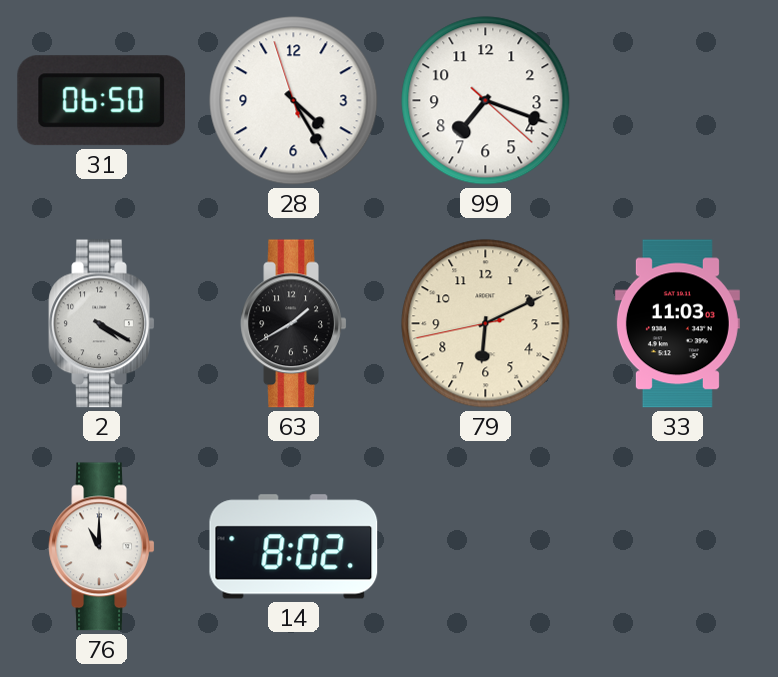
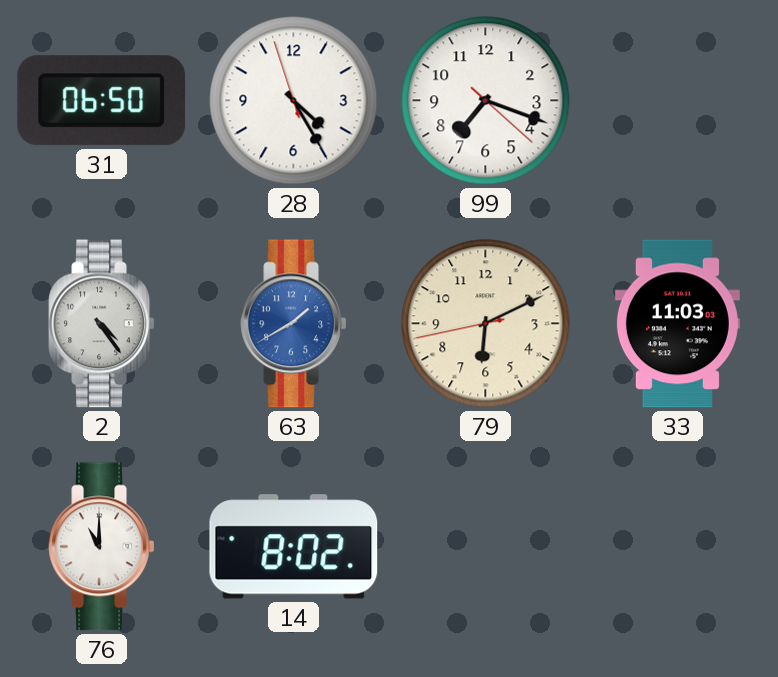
2: 4:20 -> 4:24
63 dial: black -> blue
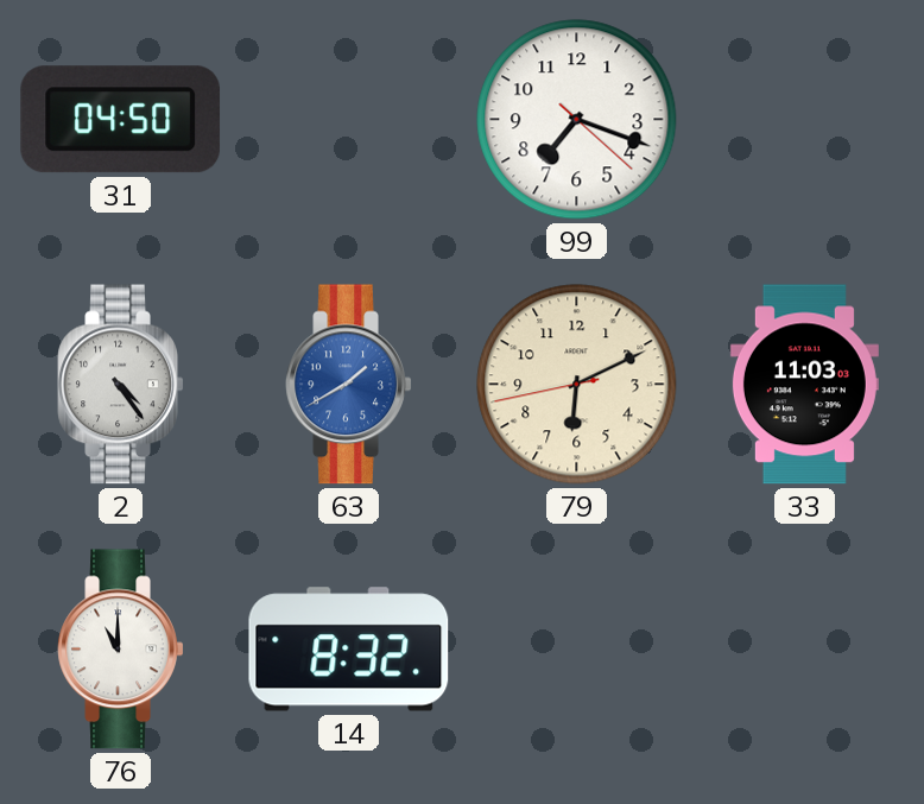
31: 06:50 -> 04:50
28: 4:24 -> none
14: 8:02 -> 8:32
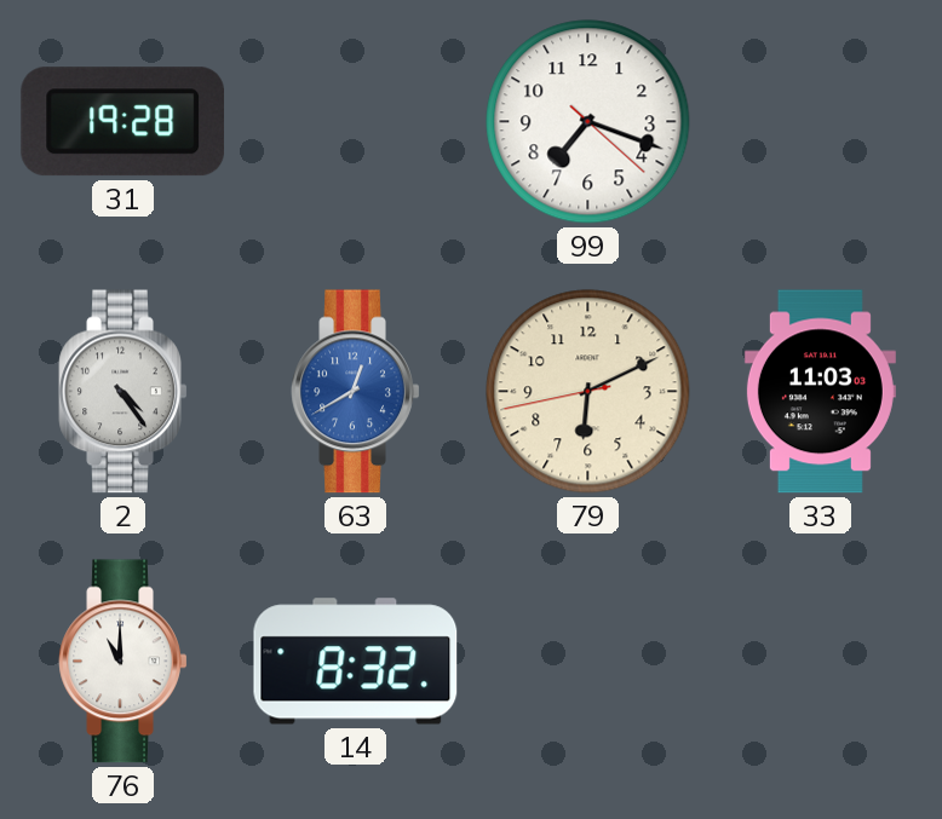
31: 04:50 -> 19:28
63: 1:40 -> 12:40
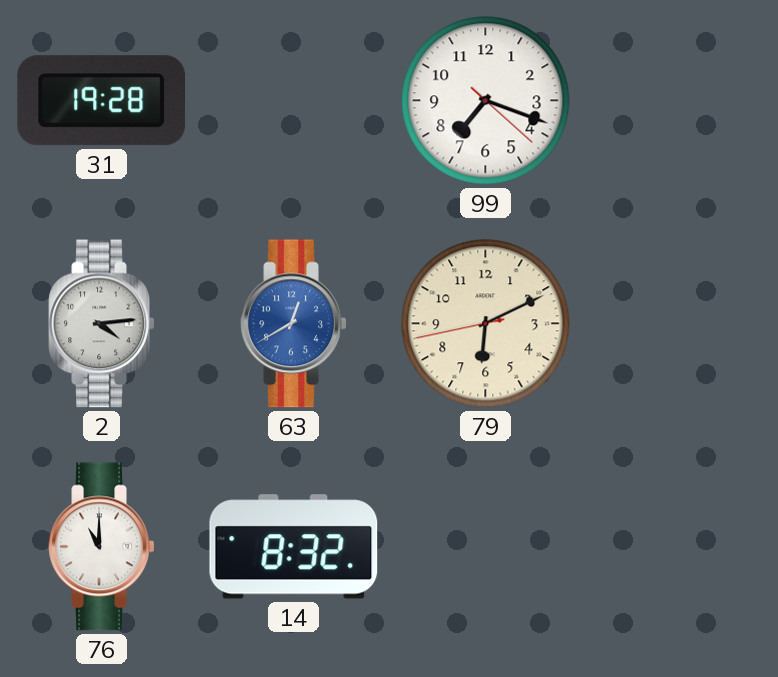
2: 4:24 -> 4:14
33: 11:03 -> none
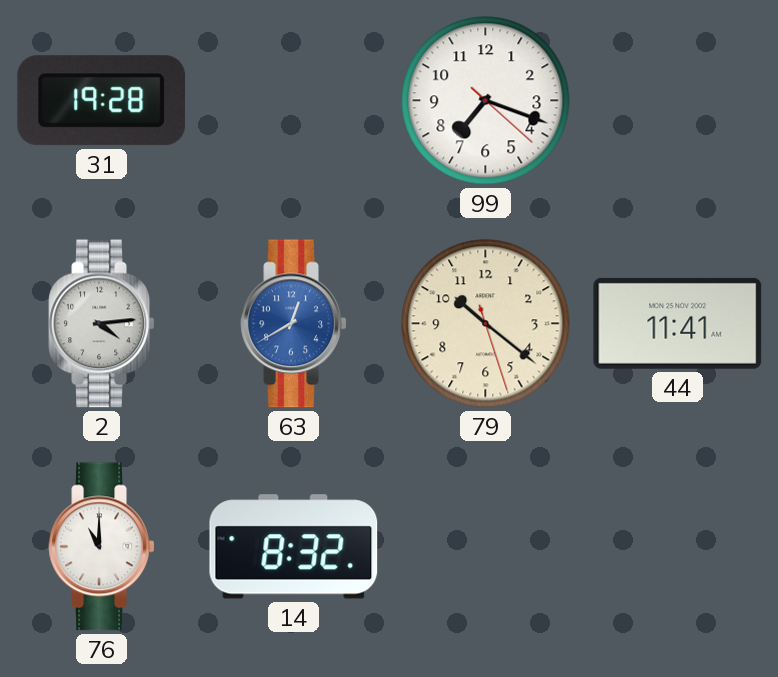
79: 6:10 -> 10:21
44: none -> 11:41
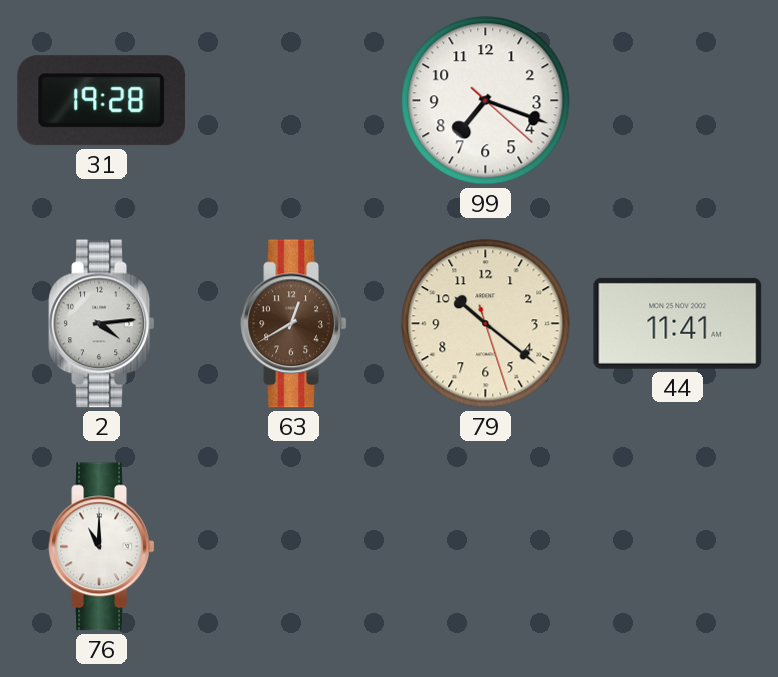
63 dial: blue -> brown
14: 8:32 -> none
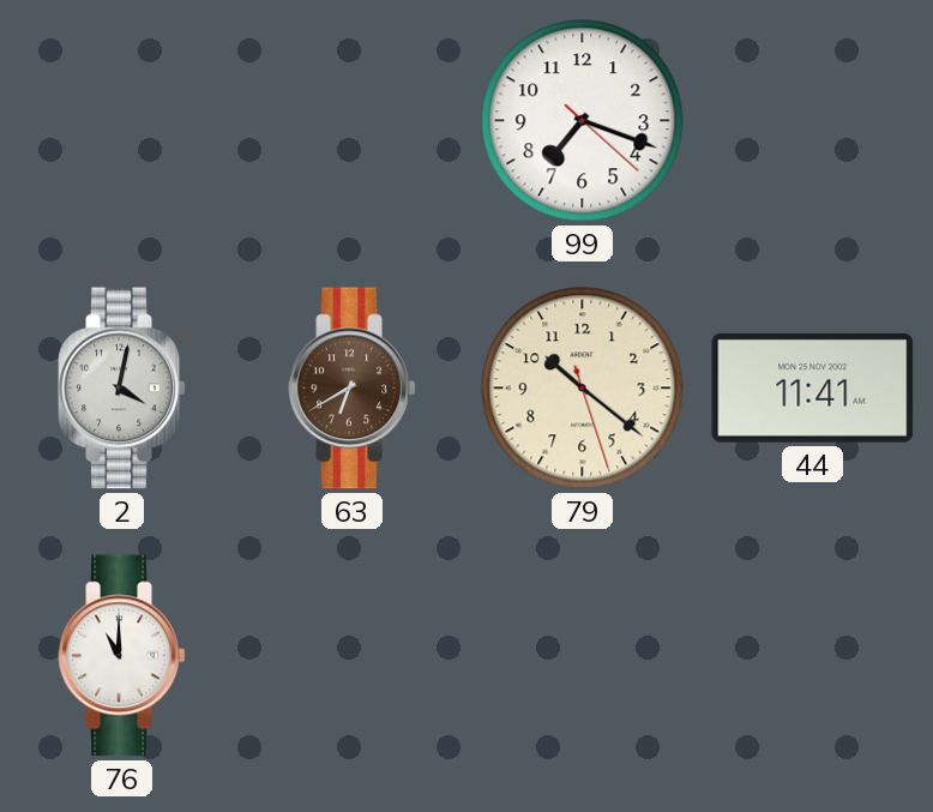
31: 19:28 -> none
2: 4:14 -> 4:02
63: 12:40 -> 6:40
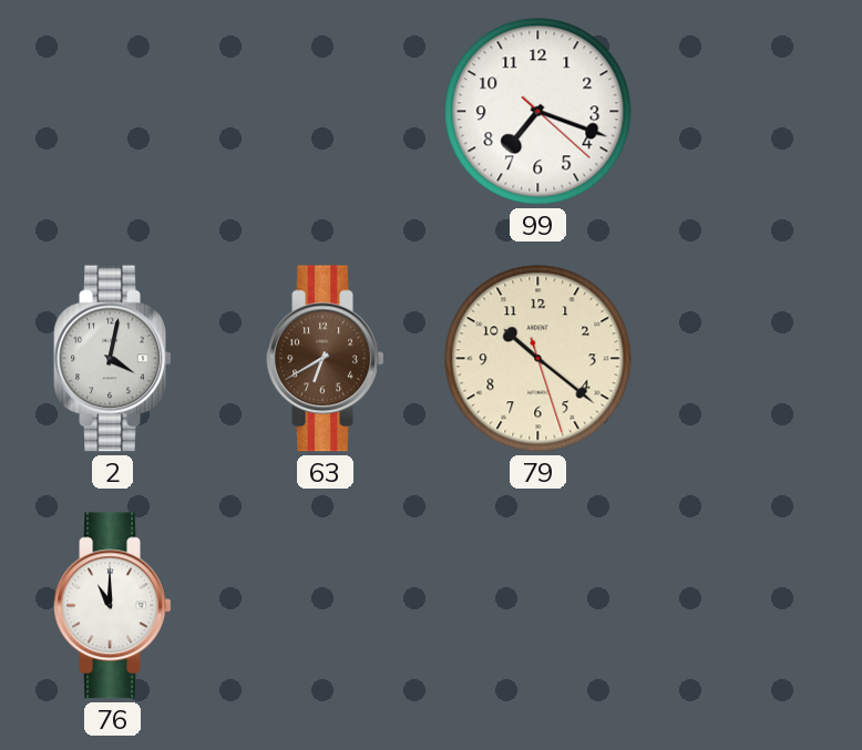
44: 11:41 -> none
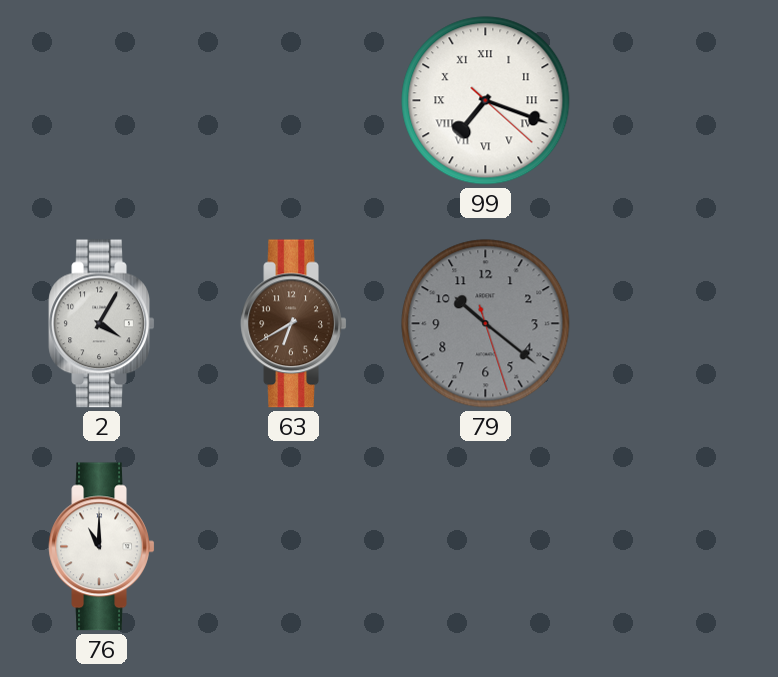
99 numerals: Arabic -> Roman
2: 4:02 -> 4:05
79 dial: cream -> grey
